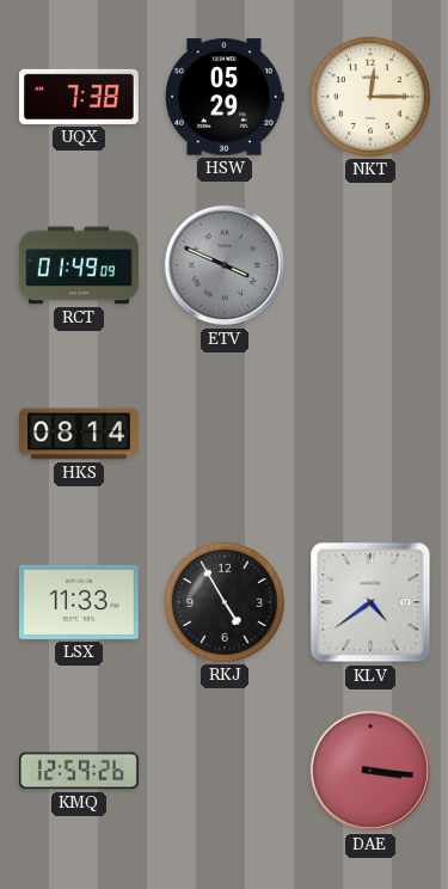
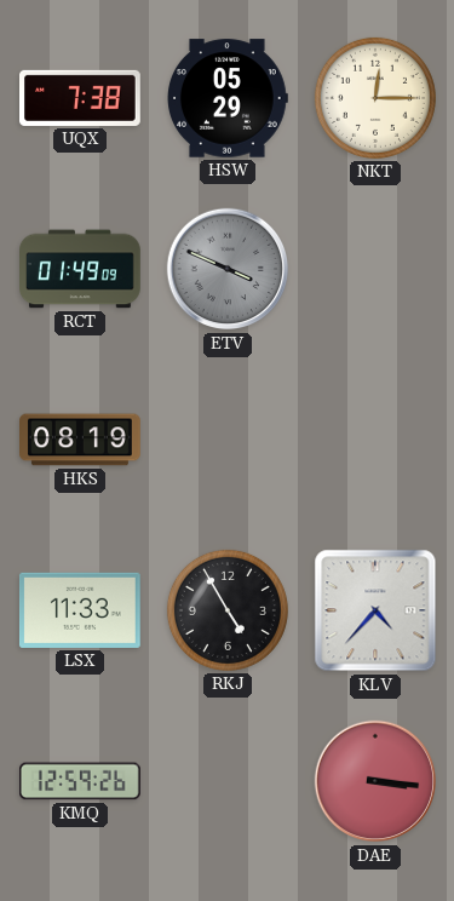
HKS: 08:14 -> 08:19
KLV: 4:39 -> 4:37
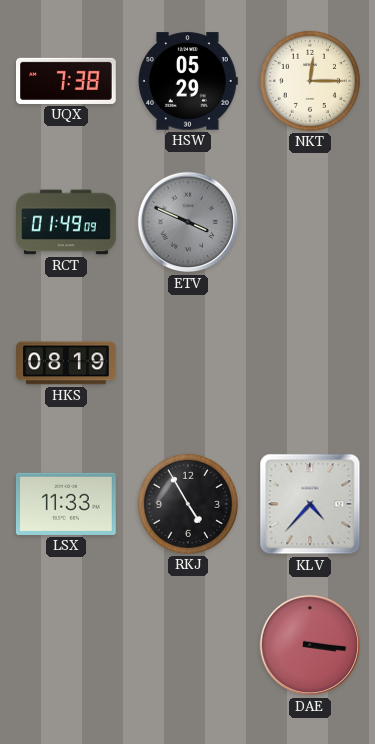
KMQ: 12:59 -> none
